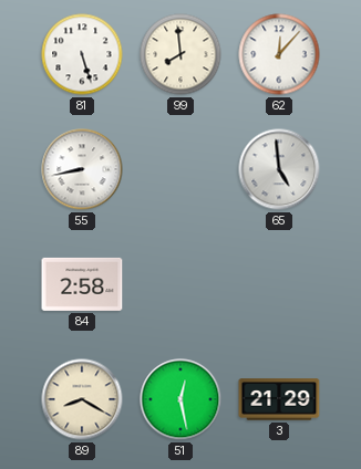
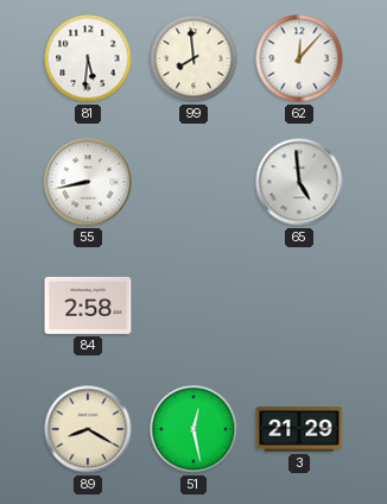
81: 5:27 -> 5:31
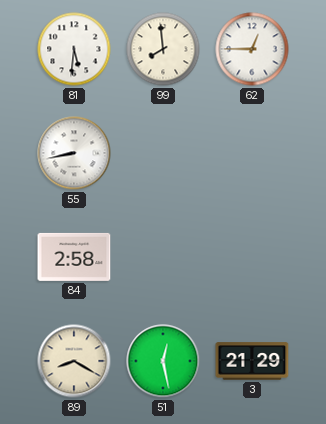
62: 12:07 -> 12:45
65: 4:59 -> none
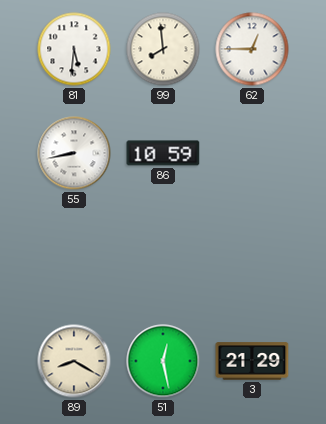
86: none -> 10:59
84: 2:58 -> none
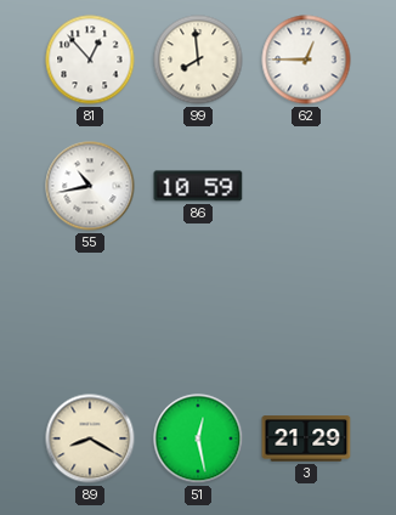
81: 5:31 -> 12:53
55: 8:43 -> 10:43
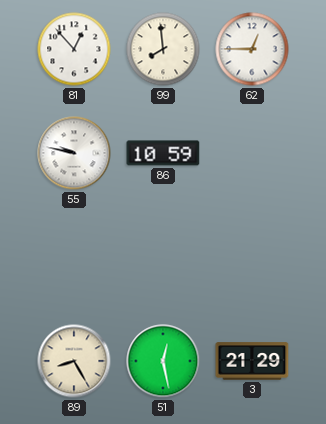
55: 10:43 -> 9:47
89: 8:20 -> 8:25
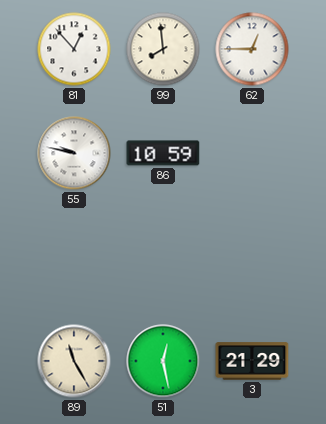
89: 8:25 -> 11:25
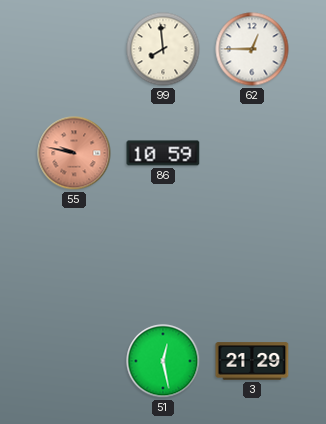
81: 12:53 -> none
55 dial: white -> salmon
89: 11:25 -> none
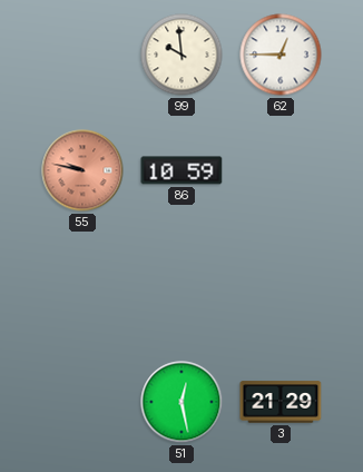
99: 7:59 -> 9:59
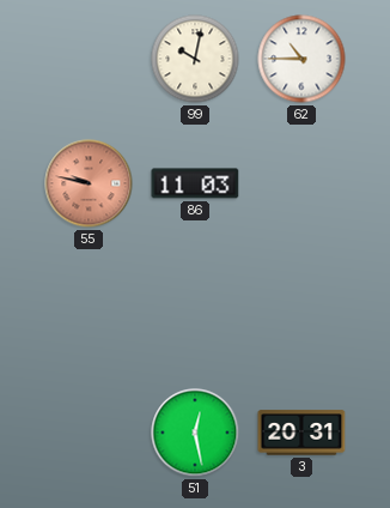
99: 9:59 -> 10:02
62: 12:45 -> 10:45
86: 10:59 -> 11:03
3: 21:29 -> 20:31
